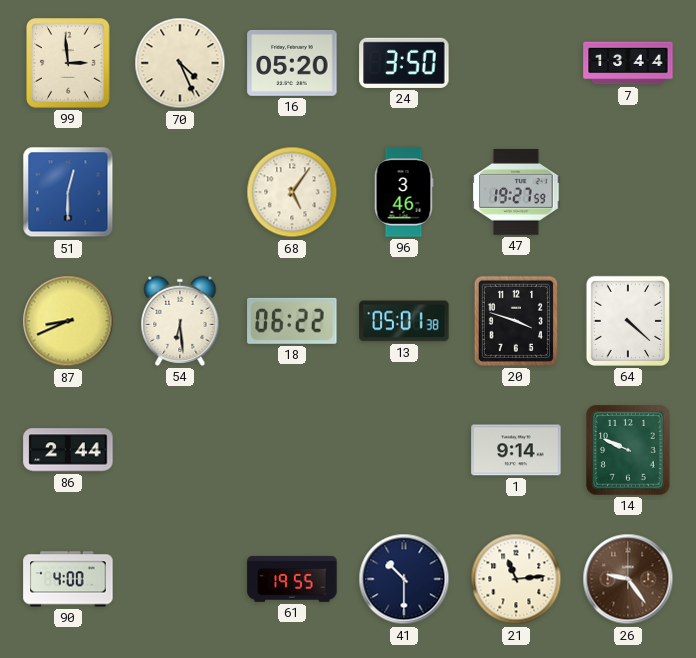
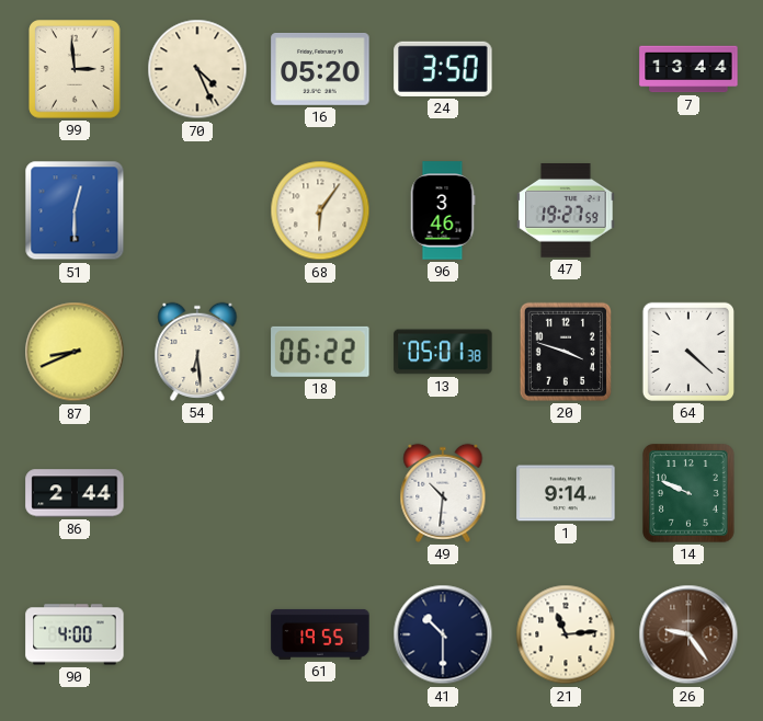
68: 5:06 -> 6:06
49: none -> 10:31
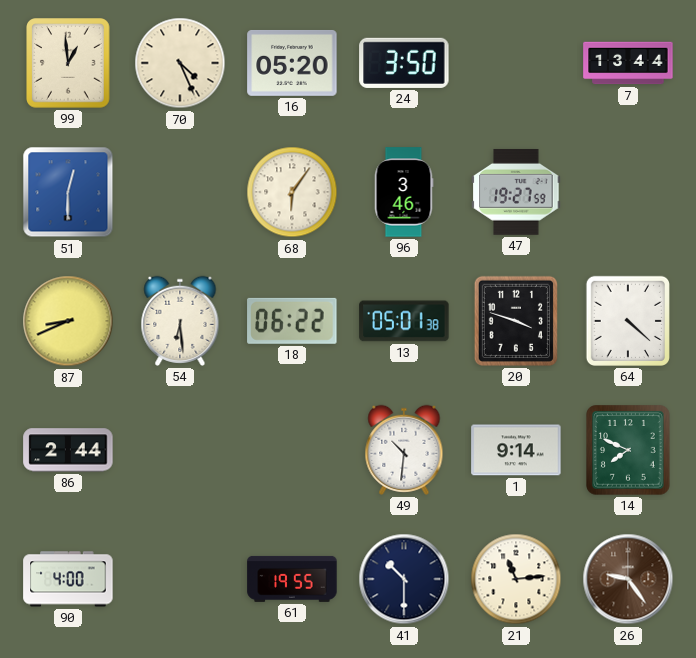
99: 2:59 -> 12:59
14: 9:49 -> 7:49
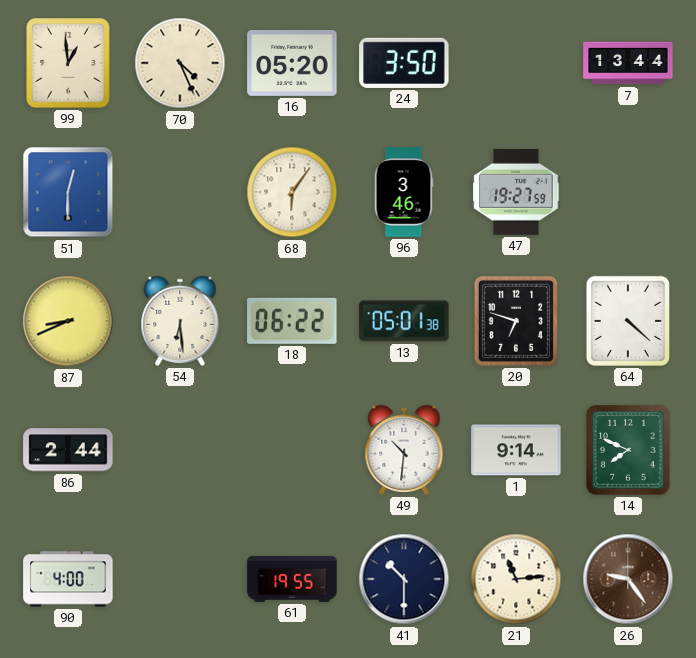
20: 3:48 -> 6:48
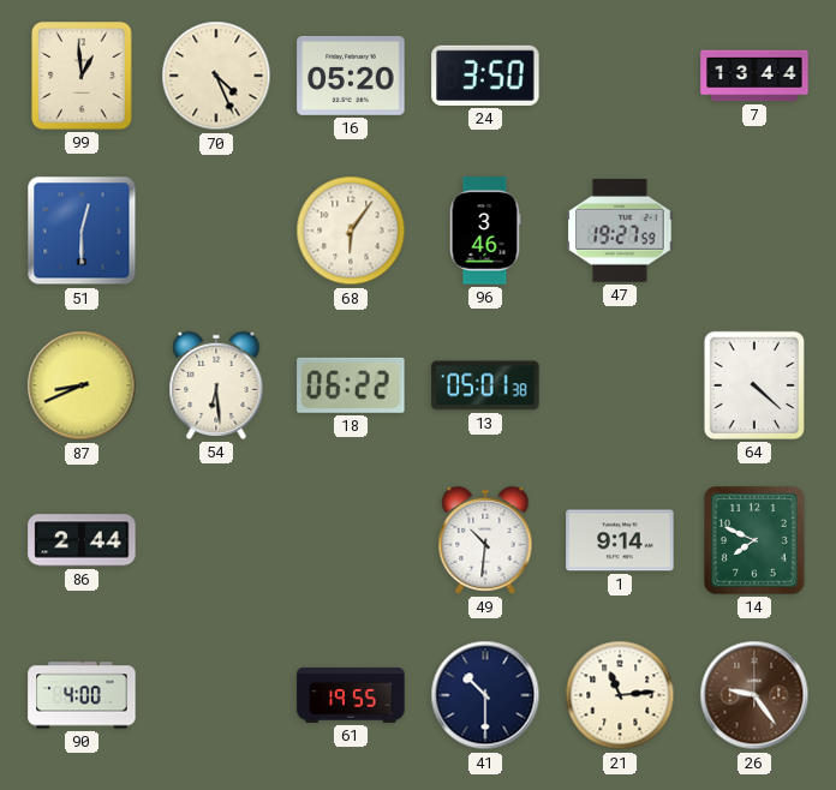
20: 6:48 -> none
